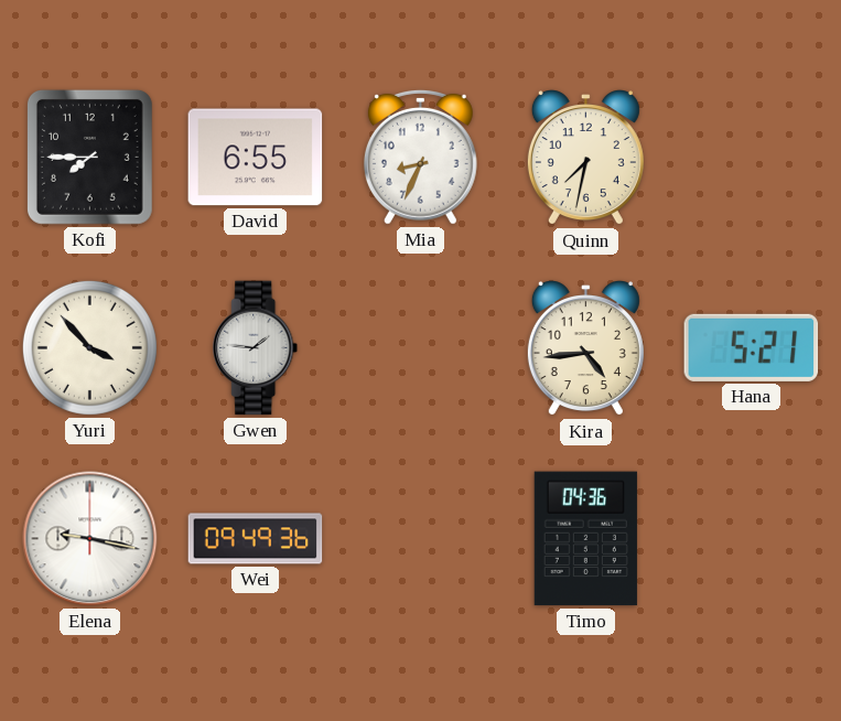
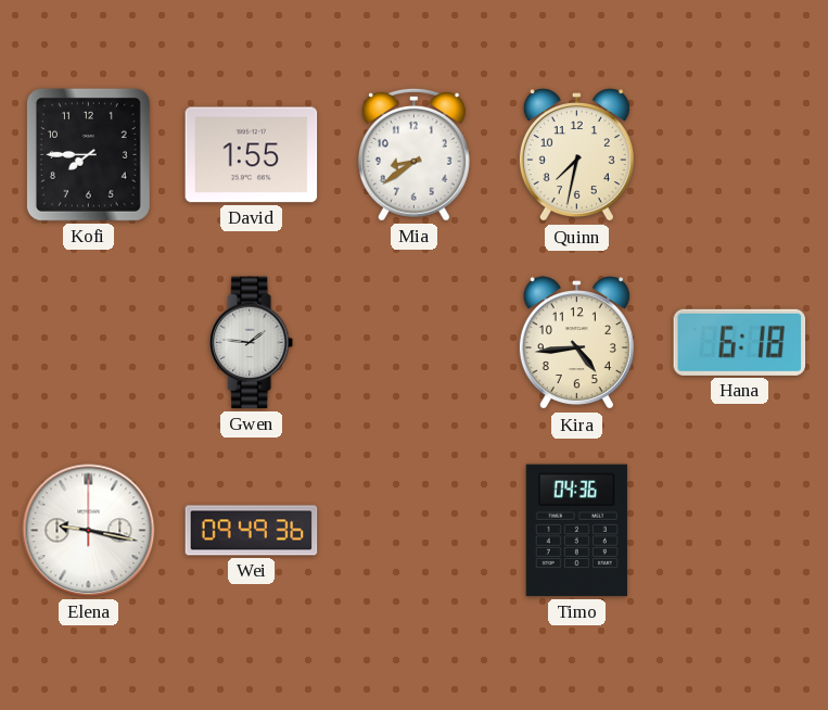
David: 6:55 -> 1:55
Mia: 8:34 -> 8:39
Yuri: 3:53 -> none
Hana: 5:21 -> 6:18
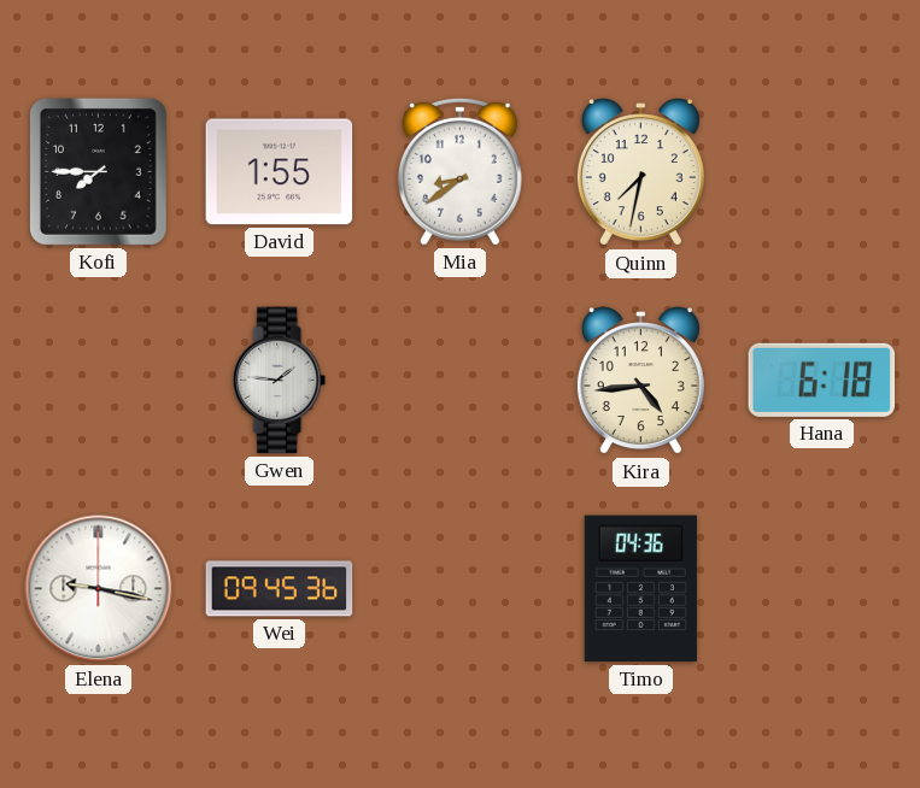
Wei: 09:49 -> 09:45
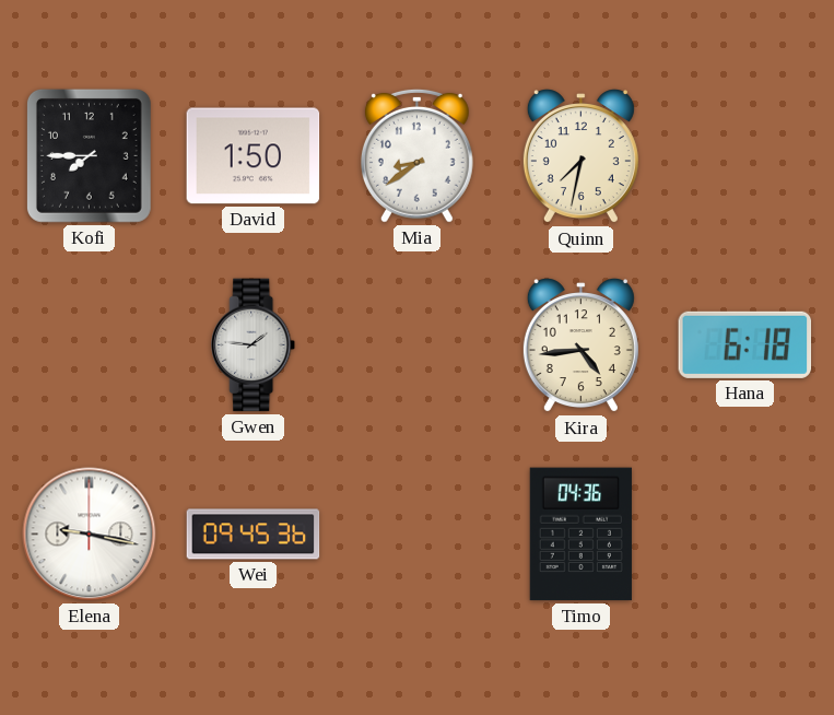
David: 1:55 -> 1:50
